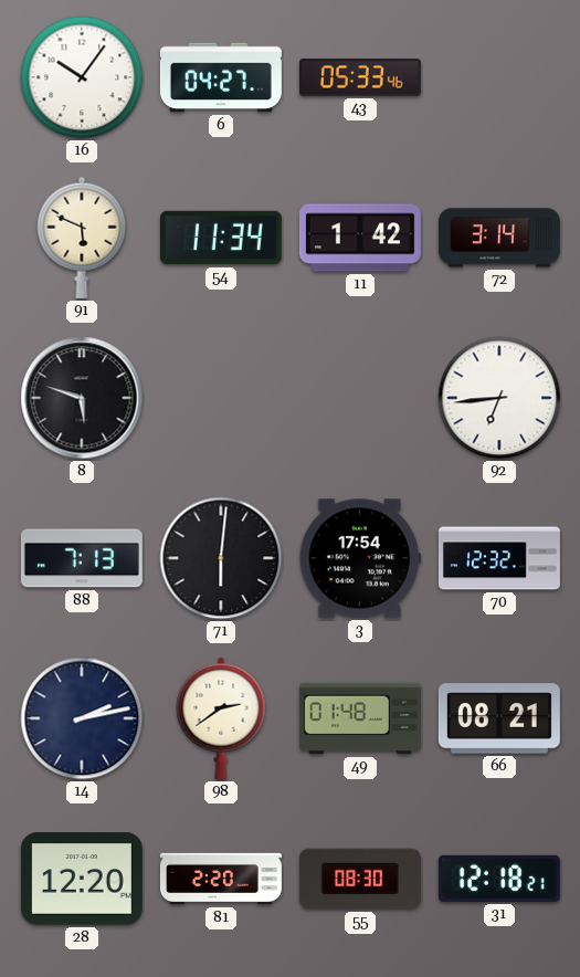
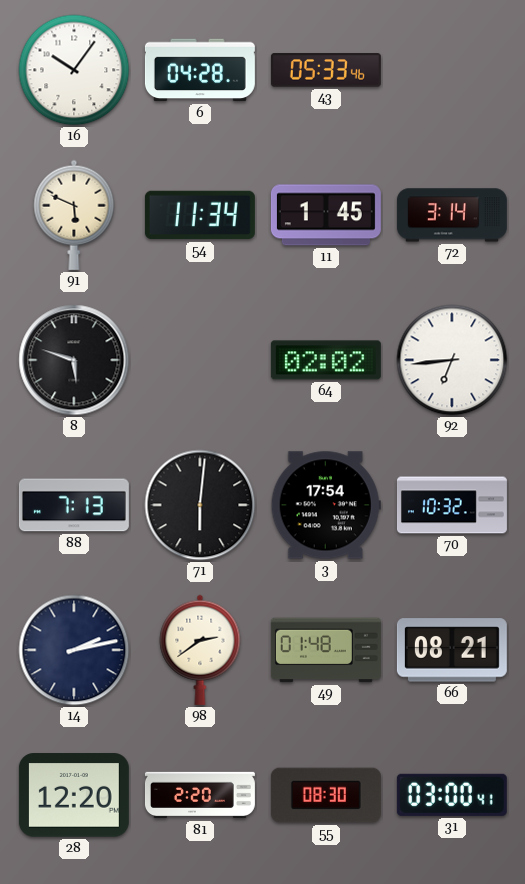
6: 04:27 -> 04:28
11: 1:42 -> 1:45
64: none -> 02:02
70: 12:32 -> 10:32
31: 12:18 -> 03:00
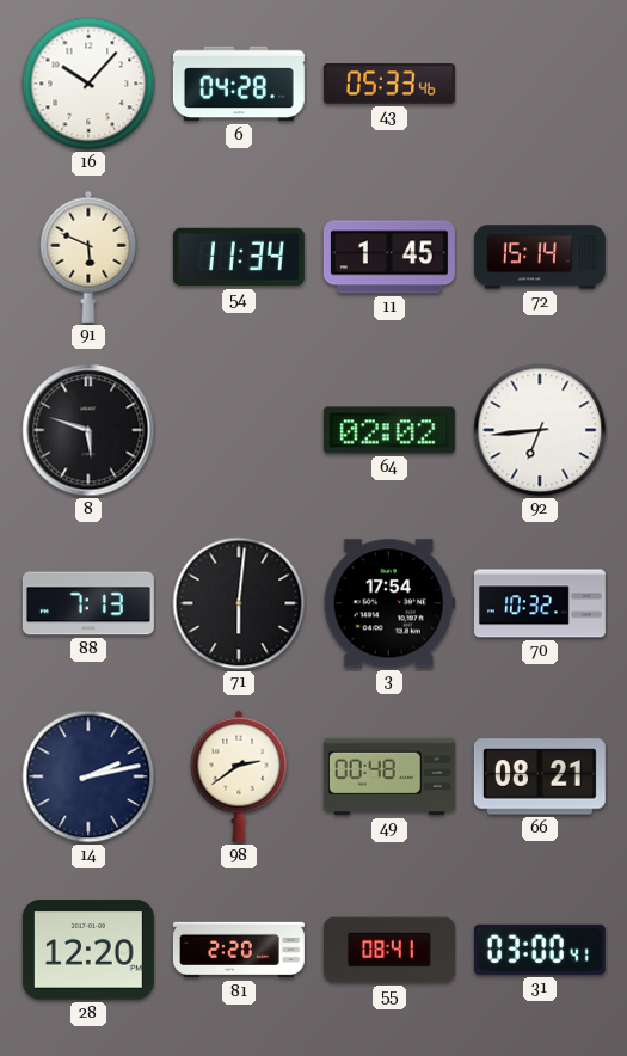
16: 10:06 -> 10:07
72: 3:14 -> 15:14
49: 01:48 -> 00:48
55: 08:30 -> 08:41
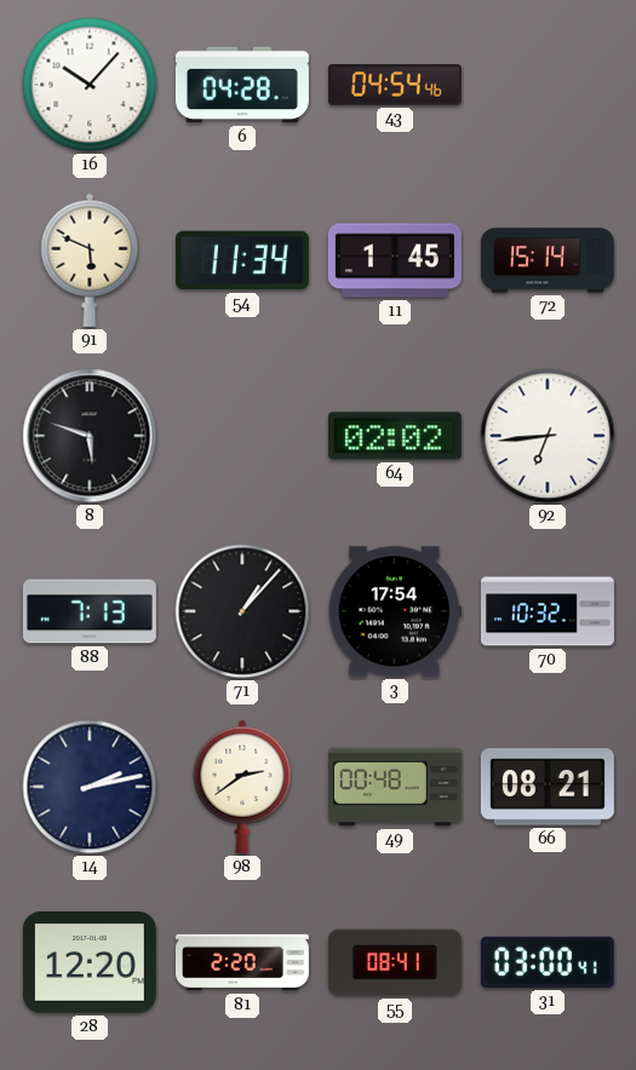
43: 05:33 -> 04:54
71: 6:01 -> 1:07
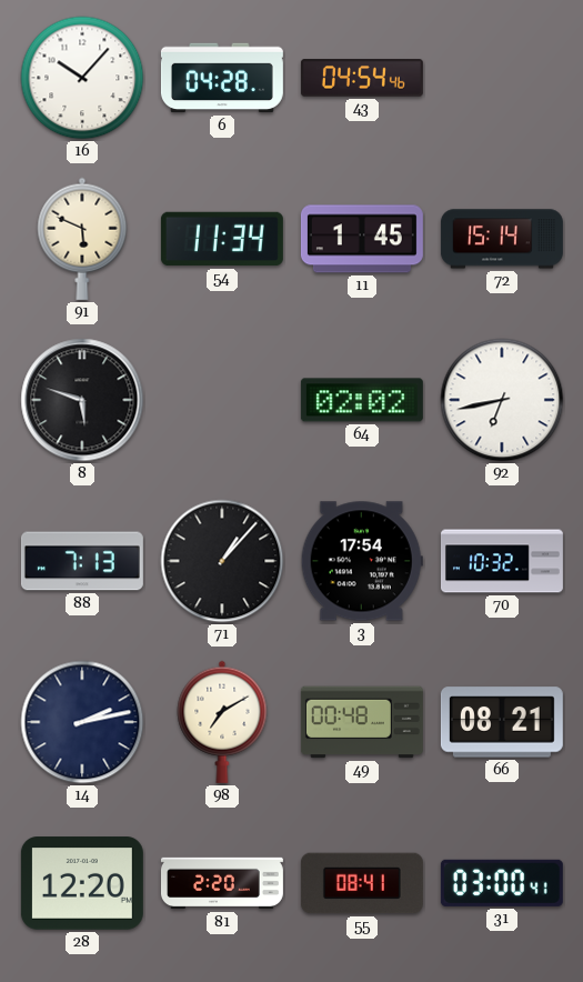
92: 6:44 -> 6:43
98: 2:39 -> 7:10
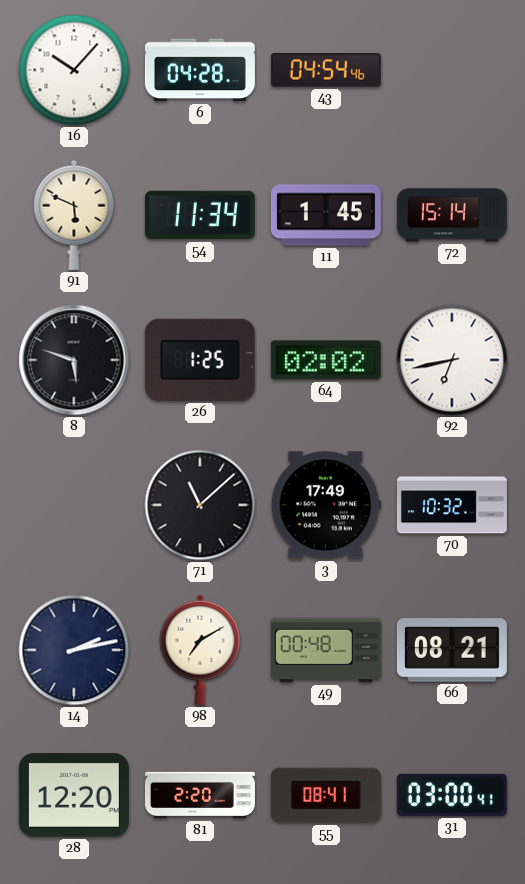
26: none -> 1:25
88: 7:13 -> none
71: 1:07 -> 11:08
3: 17:54 -> 17:49
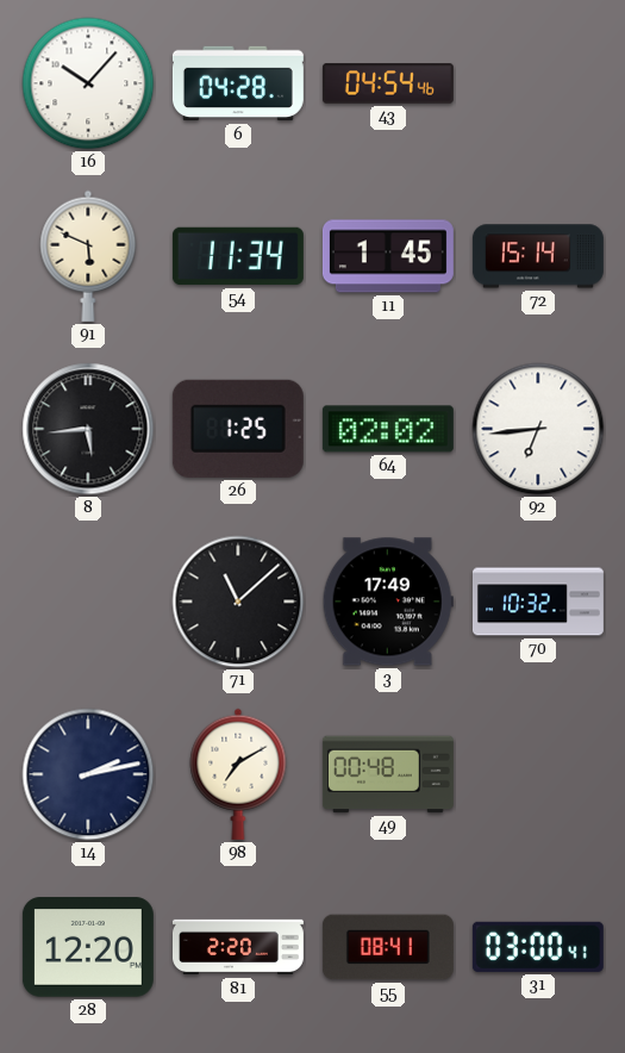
8: 5:48 -> 5:44
92: 6:43 -> 6:44
66: 08:21 -> none
